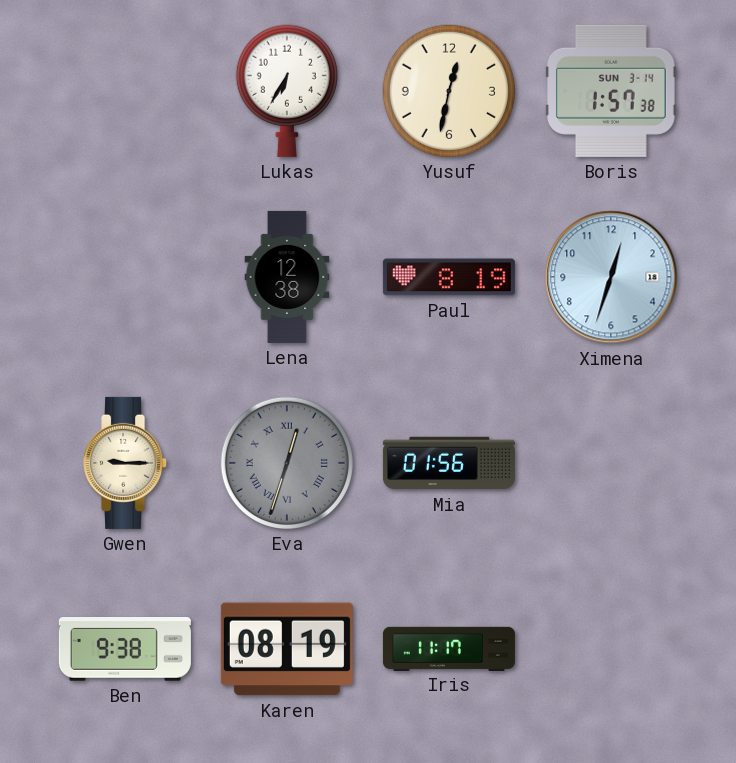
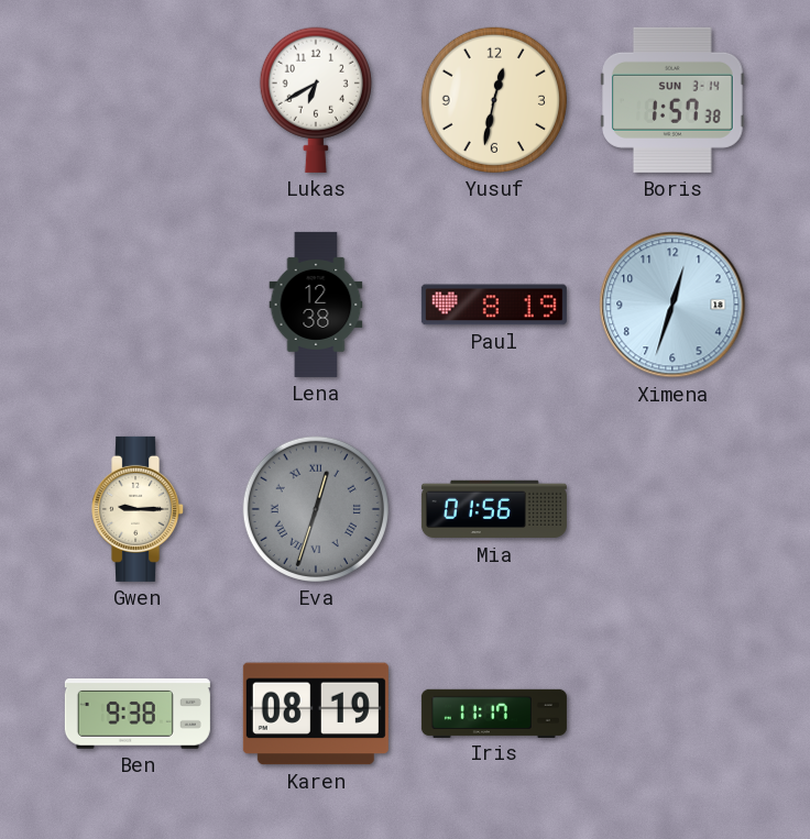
Lukas: 6:35 -> 6:40
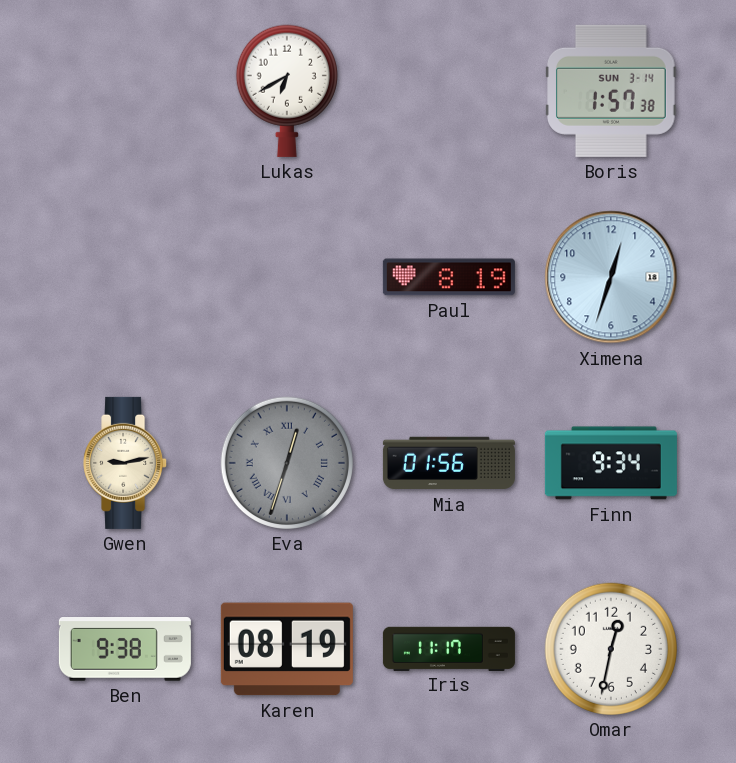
Yusuf: 12:32 -> none
Lena: 12:38 -> none
Gwen: 9:15 -> 9:13
Finn: none -> 9:34
Omar: none -> 12:32
